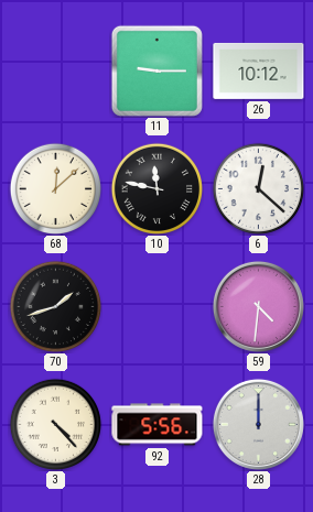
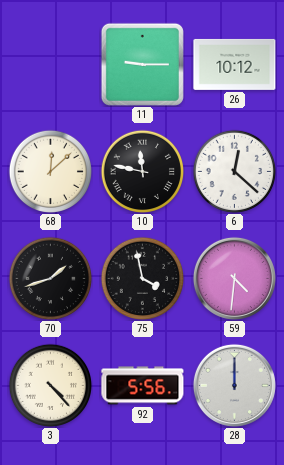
75: none -> 3:58
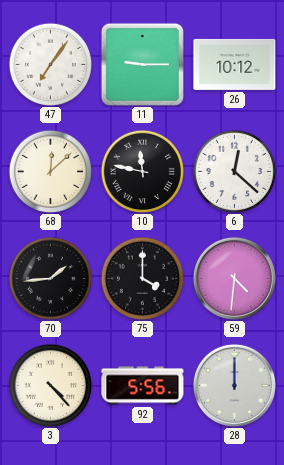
47: none -> 7:06
70: 1:42 -> 1:44
75: 3:58 -> 4:00
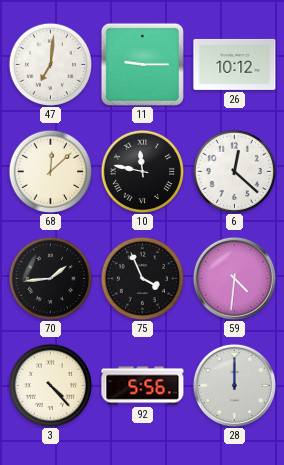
47: 7:06 -> 7:01
75: 4:00 -> 3:56
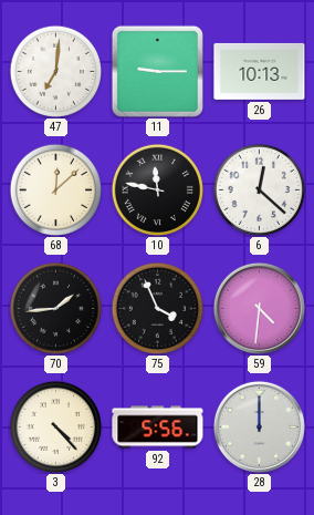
26: 10:12 -> 10:13
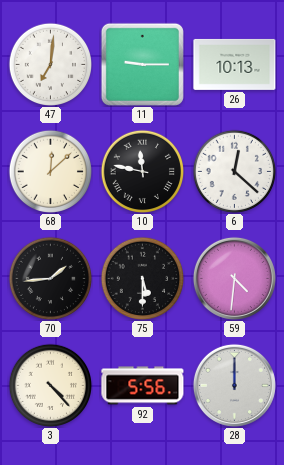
75: 3:56 -> 5:30
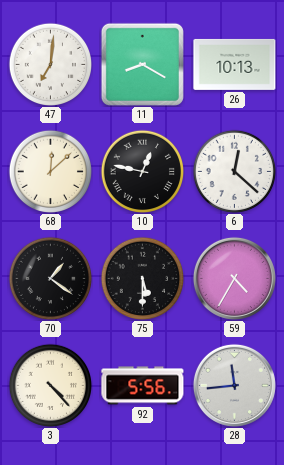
11: 9:15 -> 8:20
10: 11:47 -> 12:47
70: 1:44 -> 1:21
59: 4:31 -> 4:35
28: 12:00 -> 11:44
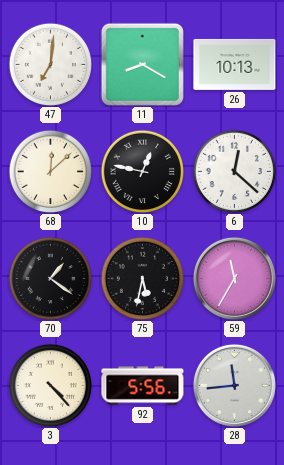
75: 5:30 -> 5:32
59: 4:35 -> 11:35
